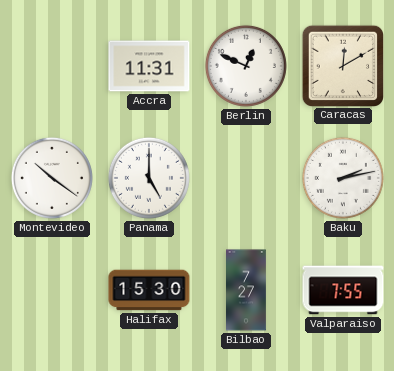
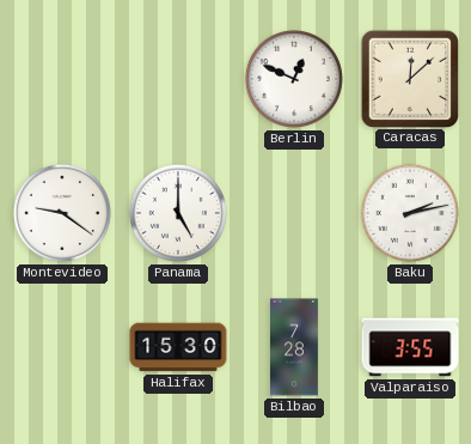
Accra: 11:31 -> none
Caracas: 12:10 -> 12:08
Montevideo: 10:21 -> 9:21
Bilbao: 7:27 -> 7:28
Valparaiso: 7:55 -> 3:55
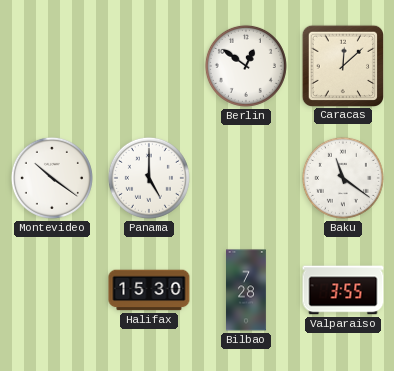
Berlin: 12:49 -> 12:51
Montevideo: 9:21 -> 10:21
Baku: 2:13 -> 11:21
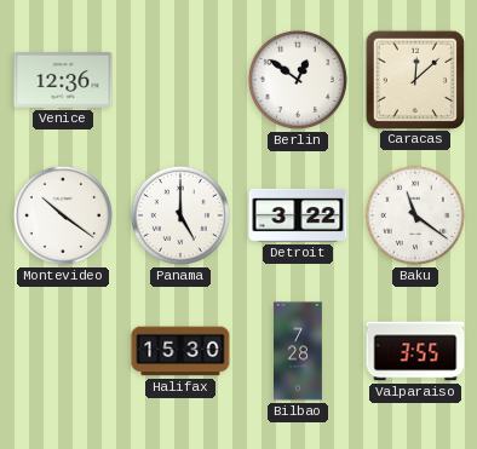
Venice: none -> 12:36
Detroit: none -> 3:22
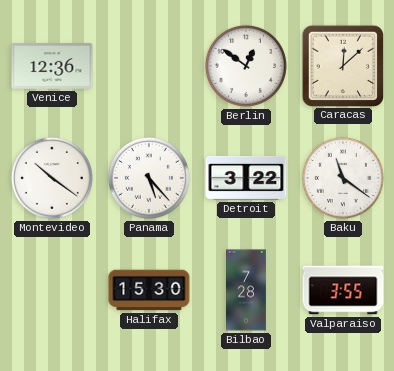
Panama: 5:00 -> 5:23
